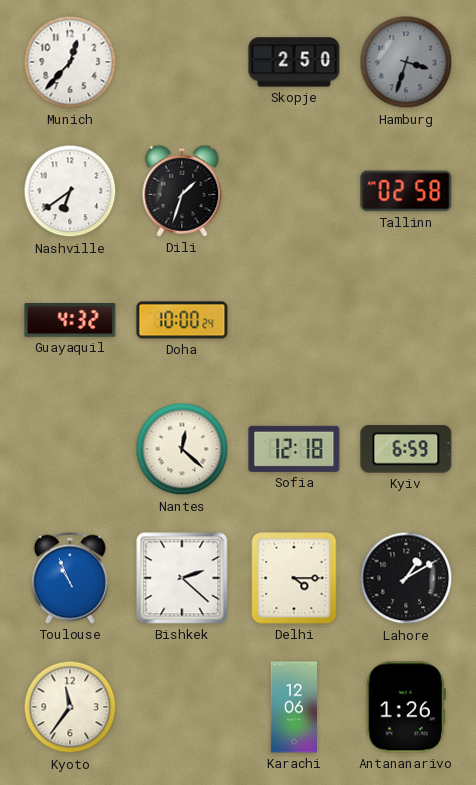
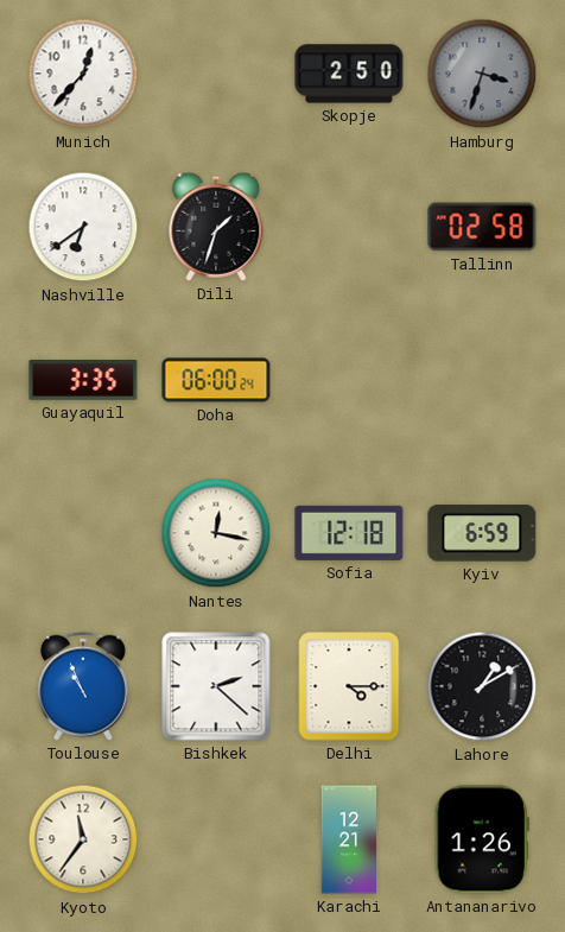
Guayaquil: 4:32 -> 3:35
Doha: 10:00 -> 06:00
Nantes: 12:22 -> 12:17
Karachi: 12:06 -> 12:21
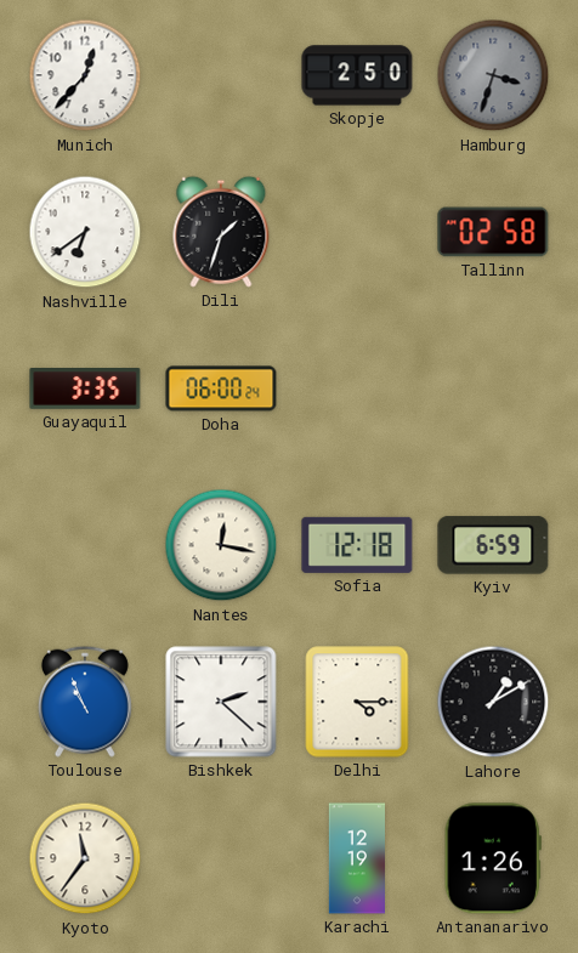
Karachi: 12:21 -> 12:19
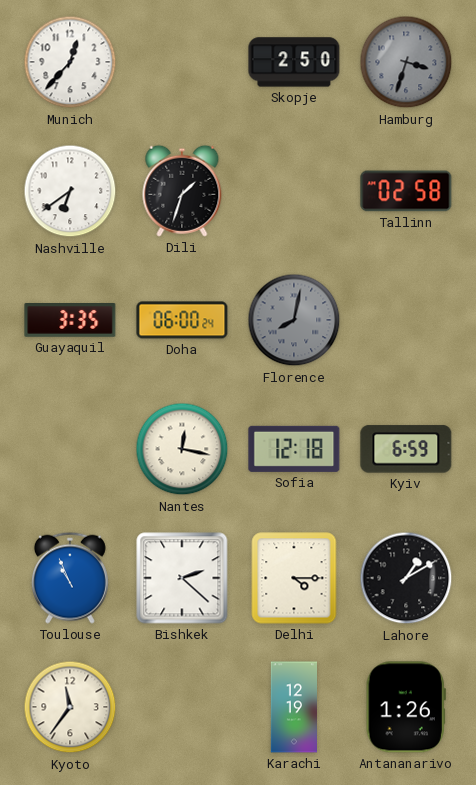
Florence: none -> 8:02
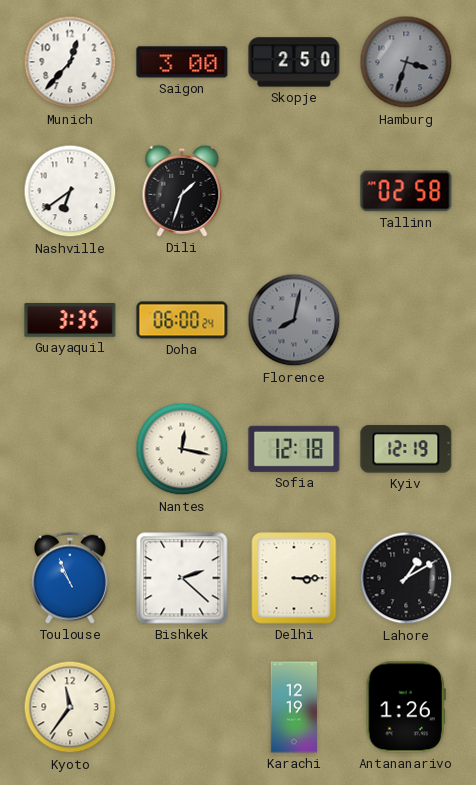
Saigon: none -> 3:00
Kyiv: 6:59 -> 12:19
Delhi: 4:15 -> 3:15
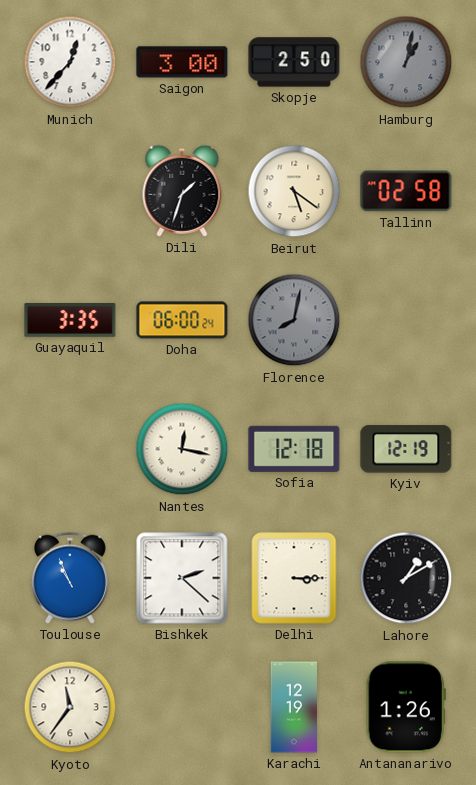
Hamburg: 3:33 -> 1:02
Nashville: 6:39 -> none
Beirut: none -> 5:21
